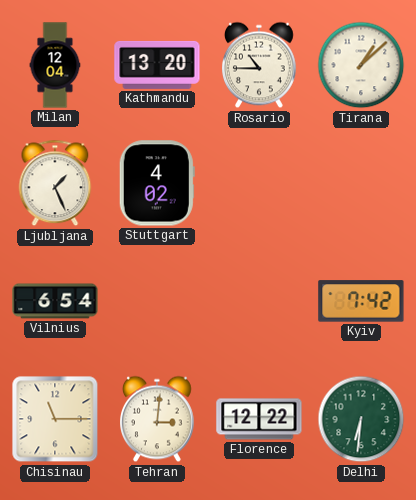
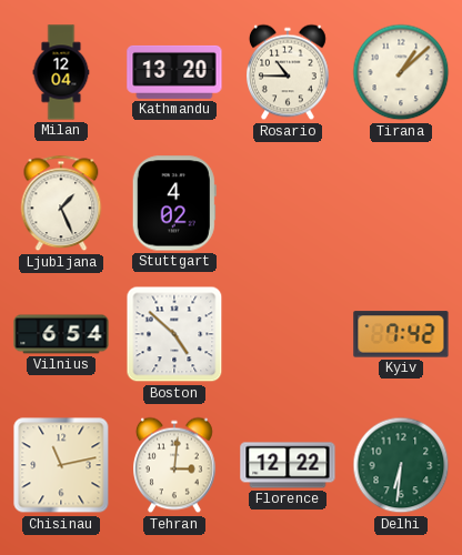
Boston: none -> 4:52
Chisinau: 11:15 -> 11:13
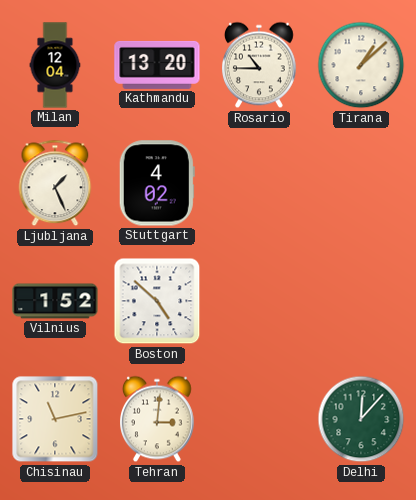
Vilnius: 6:54 -> 1:52
Kyiv: 7:42 -> none
Florence: 12:22 -> none
Delhi: 6:31 -> 12:07
